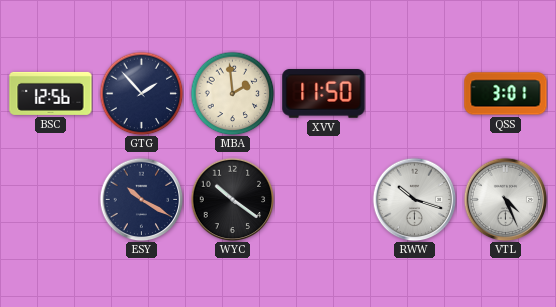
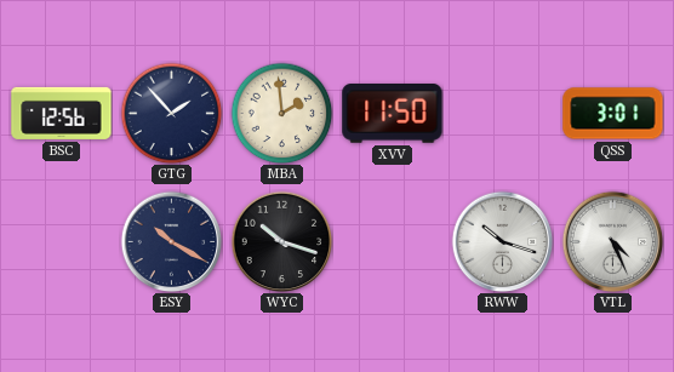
WYC: 10:21 -> 10:18
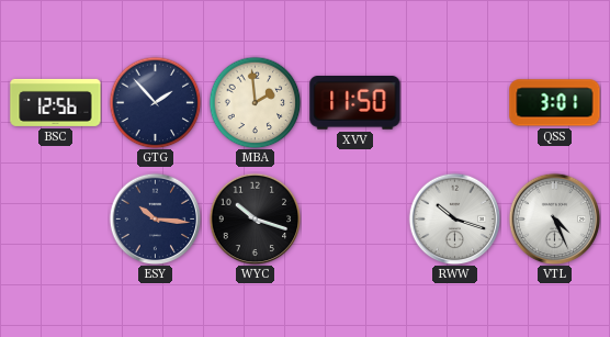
ESY: 10:20 -> 10:16
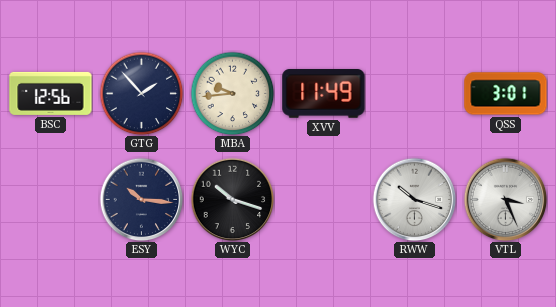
MBA: 1:59 -> 9:44
XVV: 11:50 -> 11:49
VTL: 4:26 -> 3:26
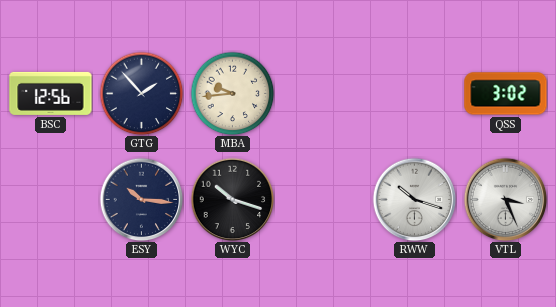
XVV: 11:49 -> none
QSS: 3:01 -> 3:02
